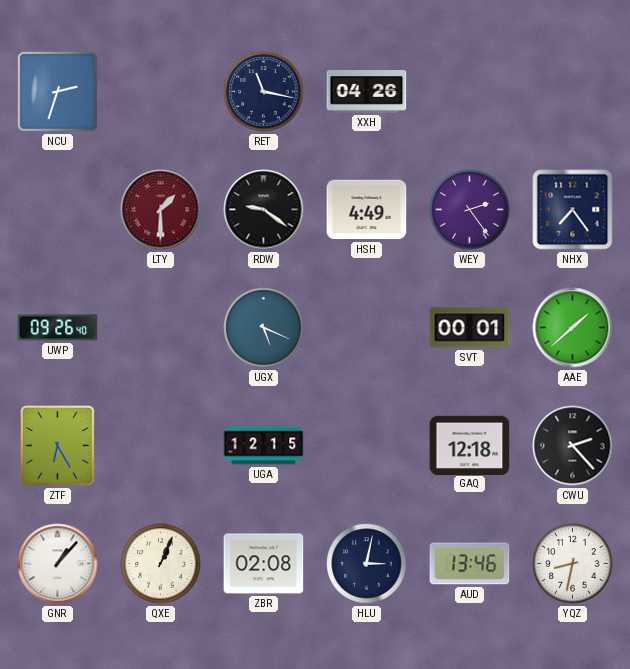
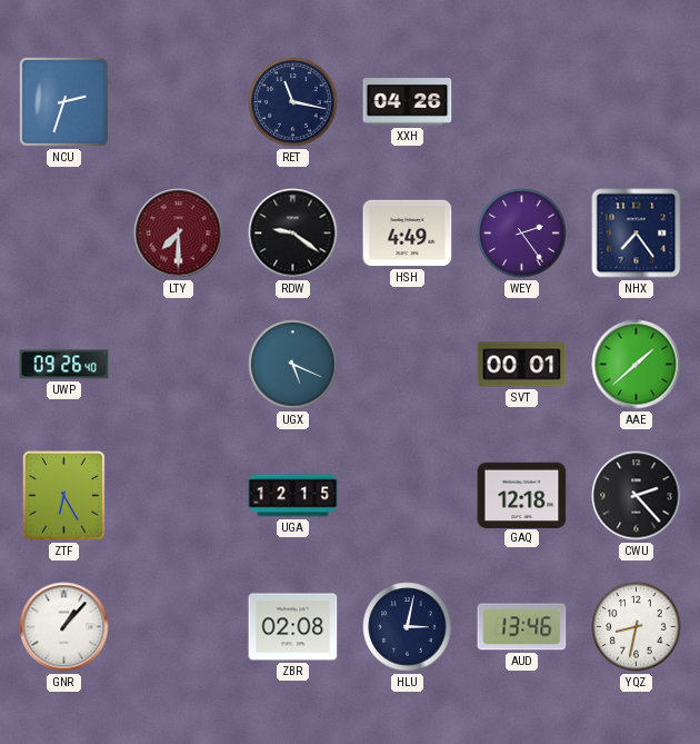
LTY: 1:30 -> 7:30
QXE: 1:04 -> none
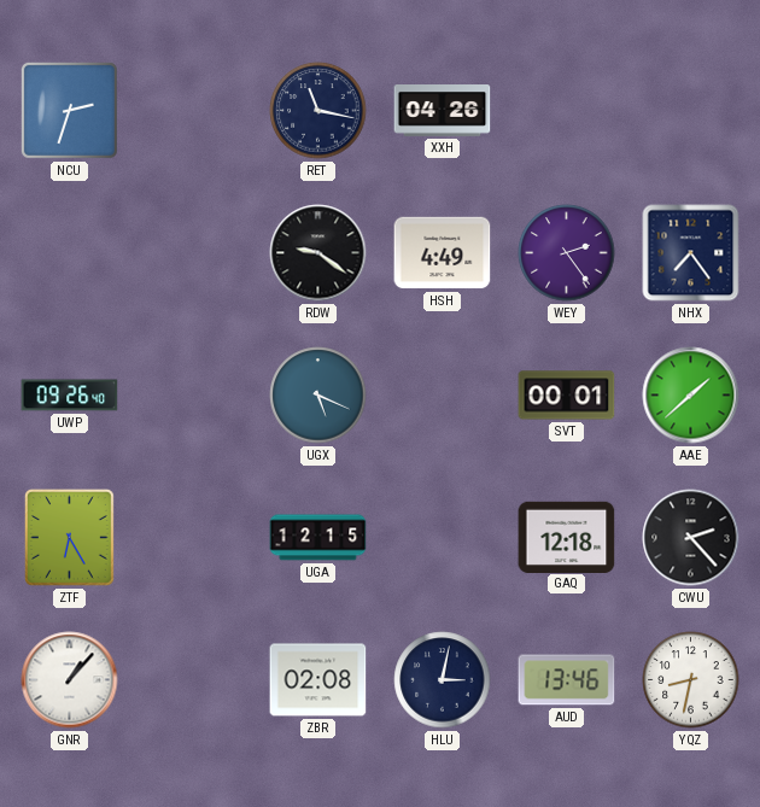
LTY: 7:30 -> none
